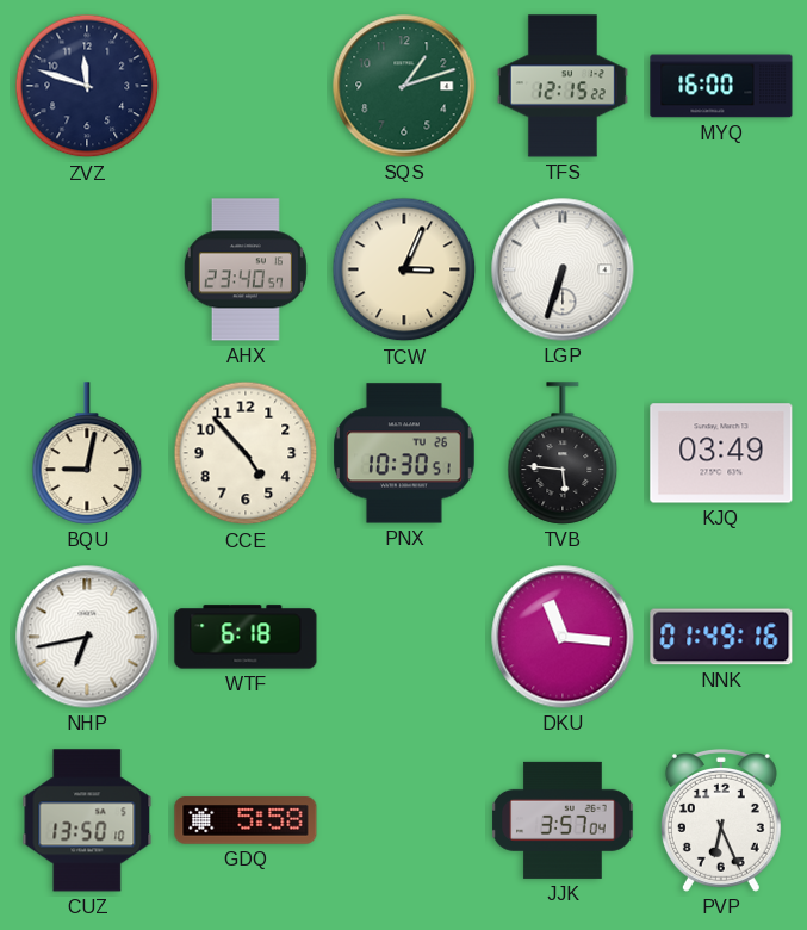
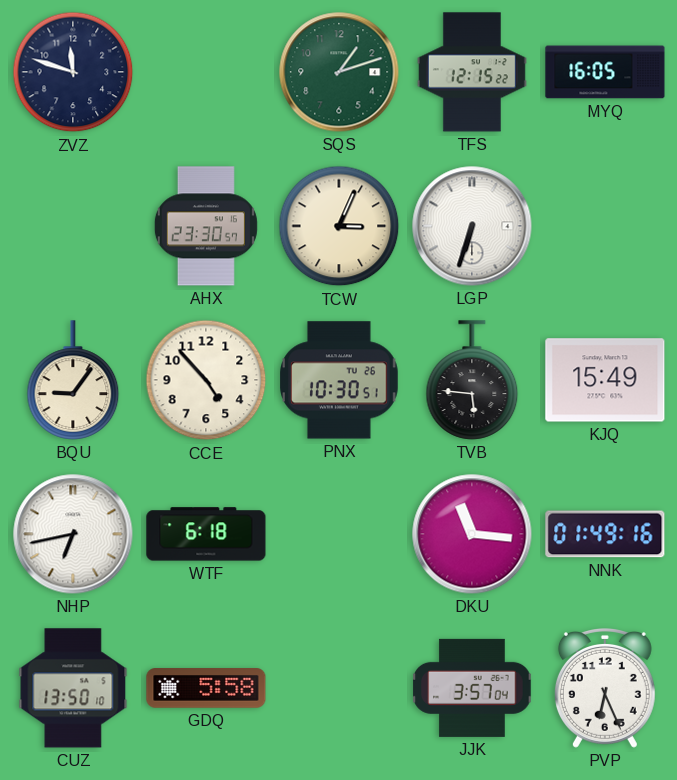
MYQ: 16:00 -> 16:05
AHX: 23:40 -> 23:30
BQU: 9:02 -> 9:06
KJQ: 03:49 -> 15:49
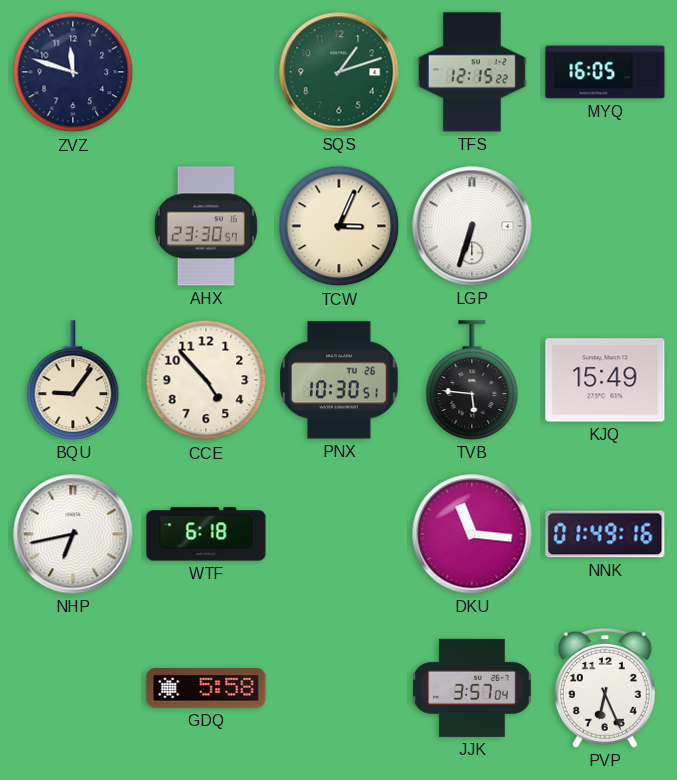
CUZ: 13:50 -> none
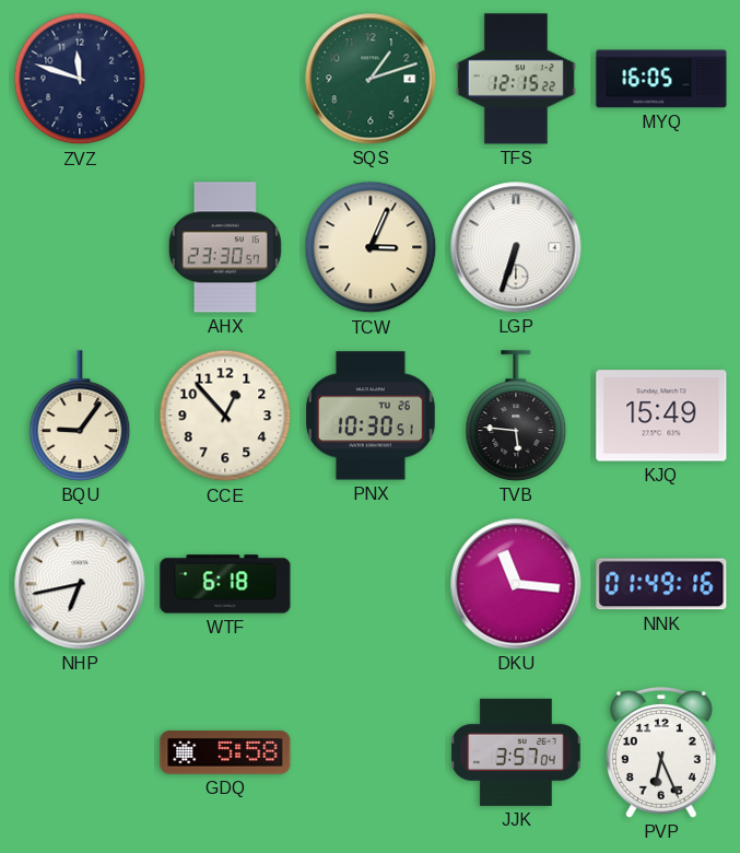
CCE: 4:53 -> 12:53
